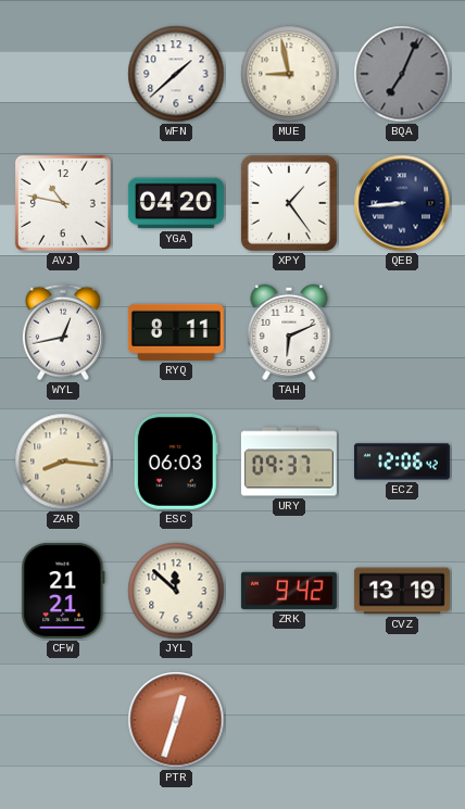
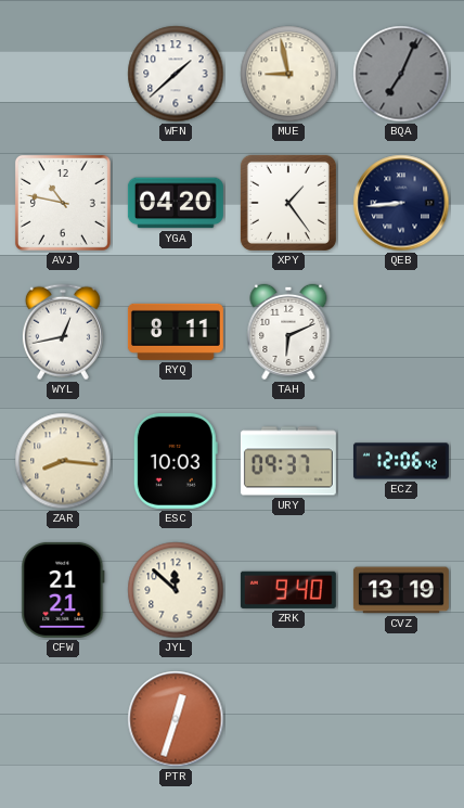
ESC: 06:03 -> 10:03
ZRK: 9:42 -> 9:40
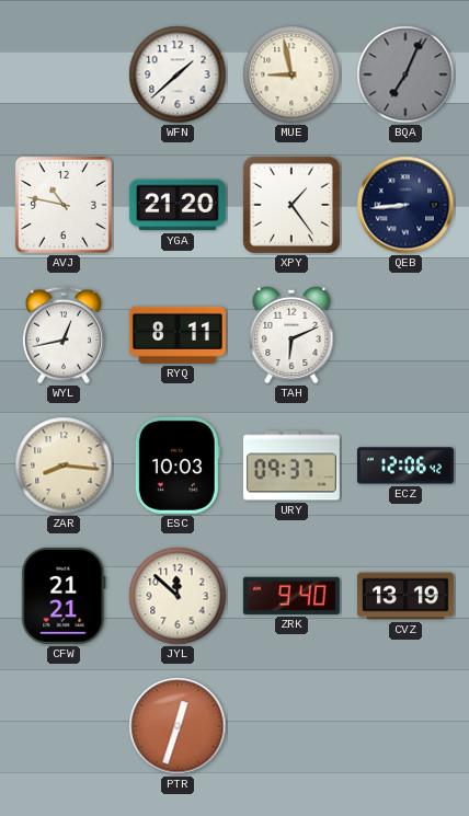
YGA: 04:20 -> 21:20
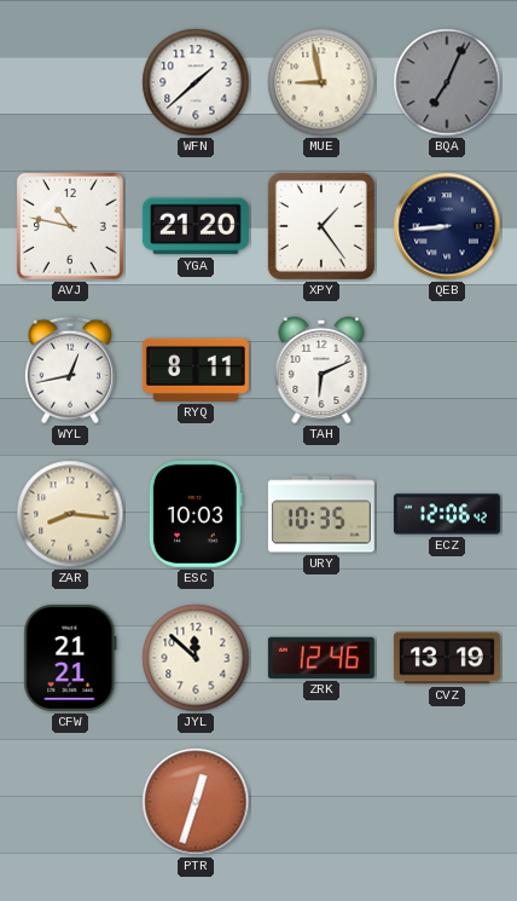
URY: 09:37 -> 10:35
ZRK: 9:40 -> 12:46
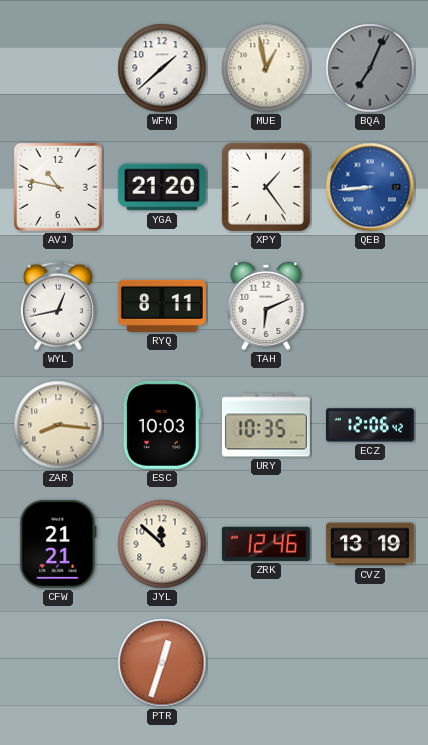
MUE: 8:58 -> 12:58
QEB dial: navy -> blue
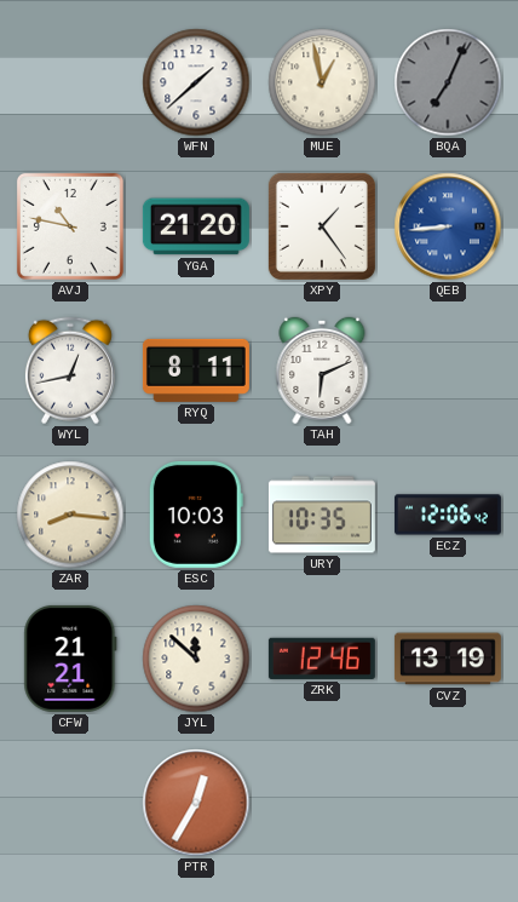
PTR: 12:33 -> 12:35
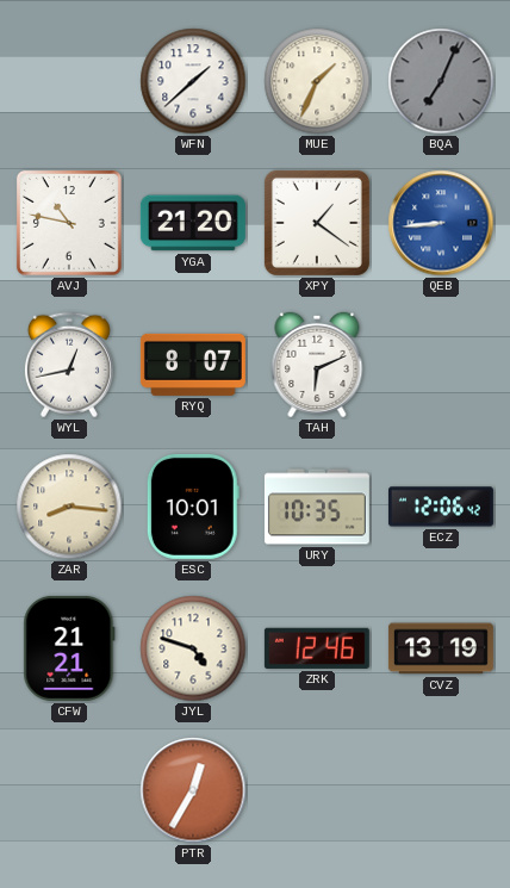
MUE: 12:58 -> 1:34
XPY: 1:24 -> 1:21
RYQ: 8:11 -> 8:07
ESC: 10:03 -> 10:01
JYL: 11:52 -> 4:48
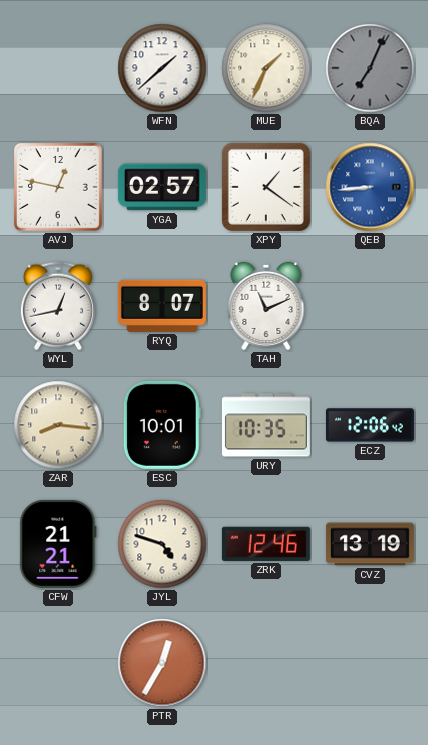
AVJ: 10:47 -> 12:47
YGA: 21:20 -> 02:57
TAH: 6:11 -> 11:11
